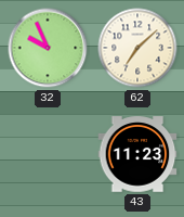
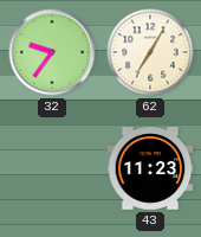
32: 9:56 -> 9:36
62: 7:08 -> 7:05
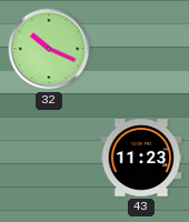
32: 9:36 -> 10:19
62: 7:05 -> none
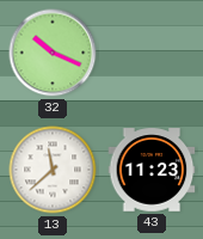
13: none -> 11:38
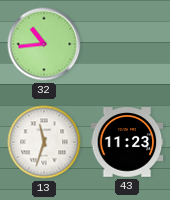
32: 10:19 -> 10:44
13: 11:38 -> 11:33
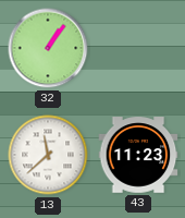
32: 10:44 -> 1:06
13: 11:33 -> 11:38
